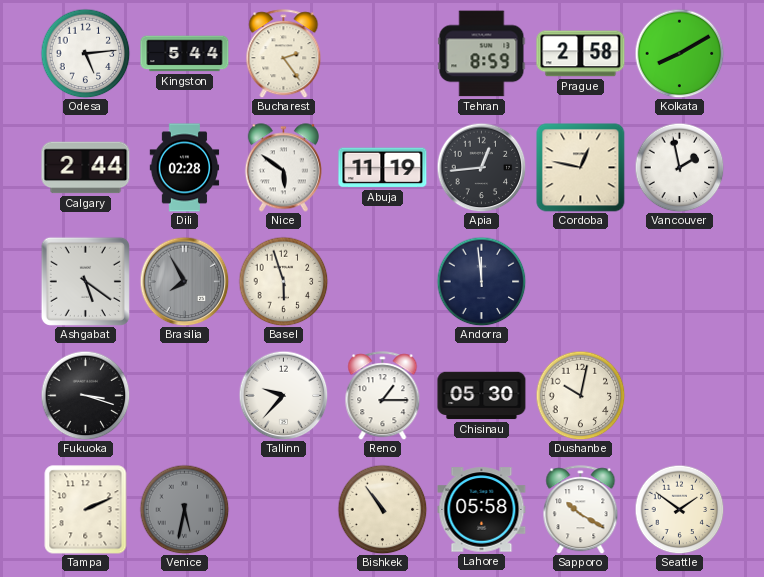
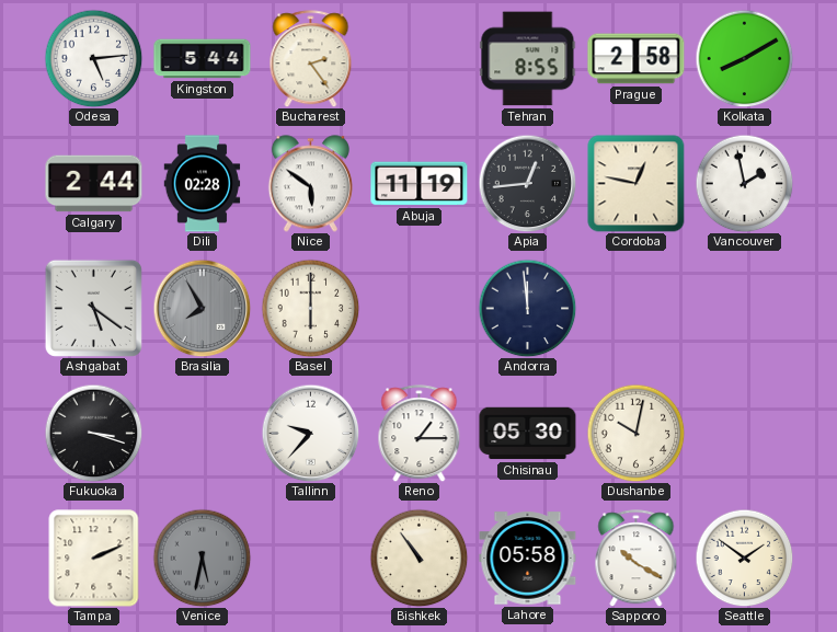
Tehran: 8:59 -> 8:55
Basel: 5:57 -> 6:00
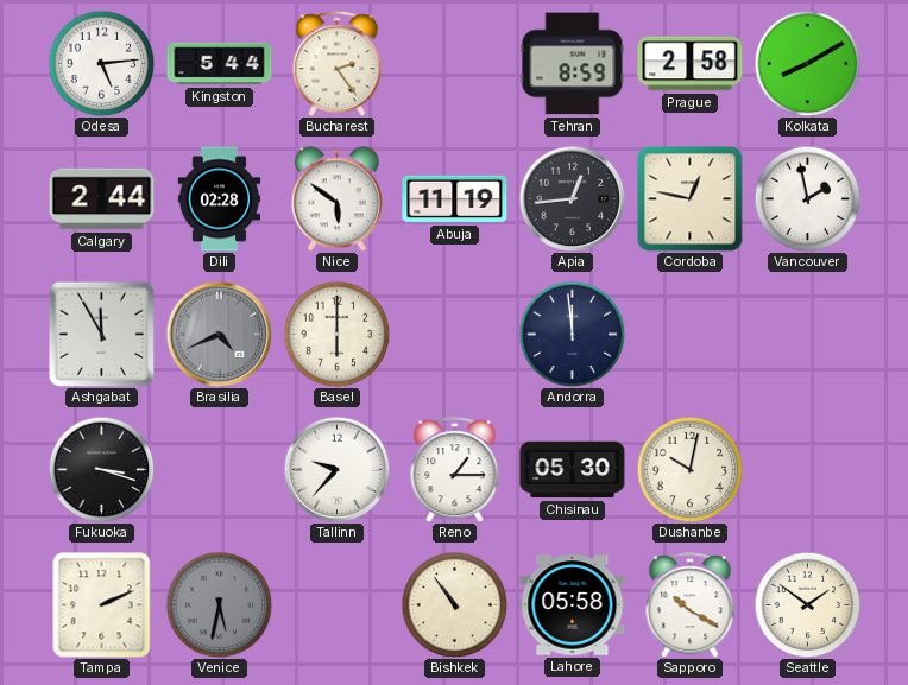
Tehran: 8:55 -> 8:59
Ashgabat: 5:21 -> 11:55
Brasilia: 7:55 -> 4:41
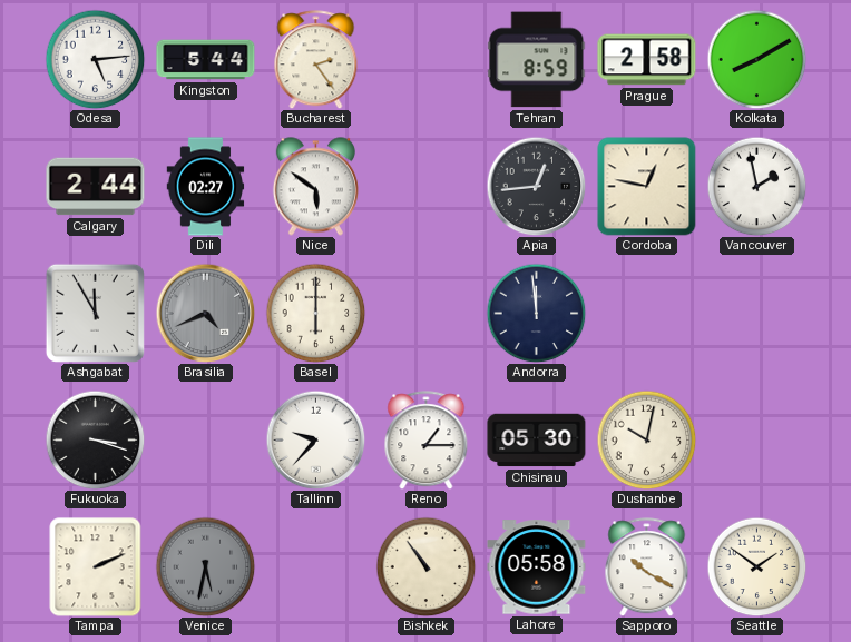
Dili: 02:28 -> 02:27
Abuja: 11:19 -> none
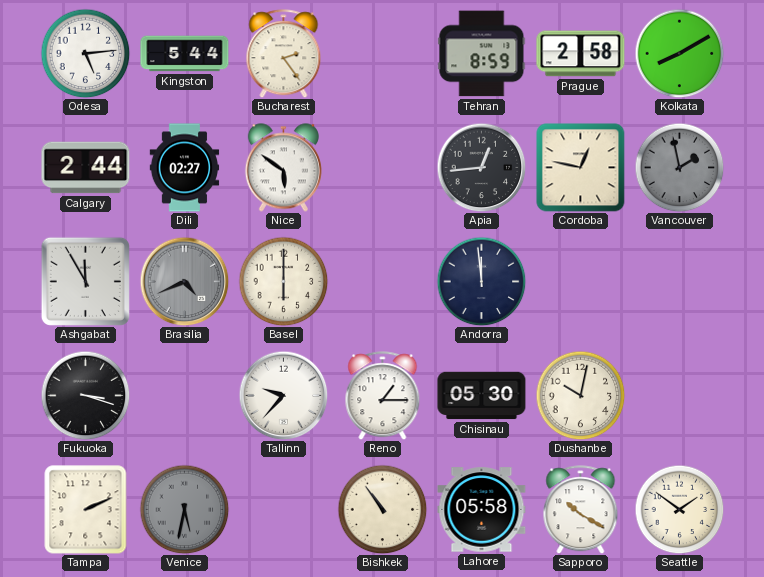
Vancouver dial: white -> grey
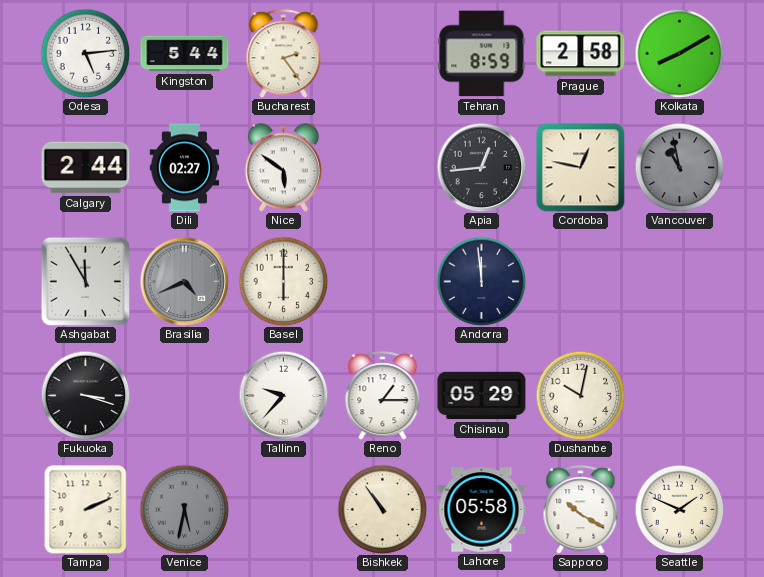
Vancouver: 1:58 -> 10:58
Chisinau: 05:30 -> 05:29
Seattle: 1:51 -> 1:49
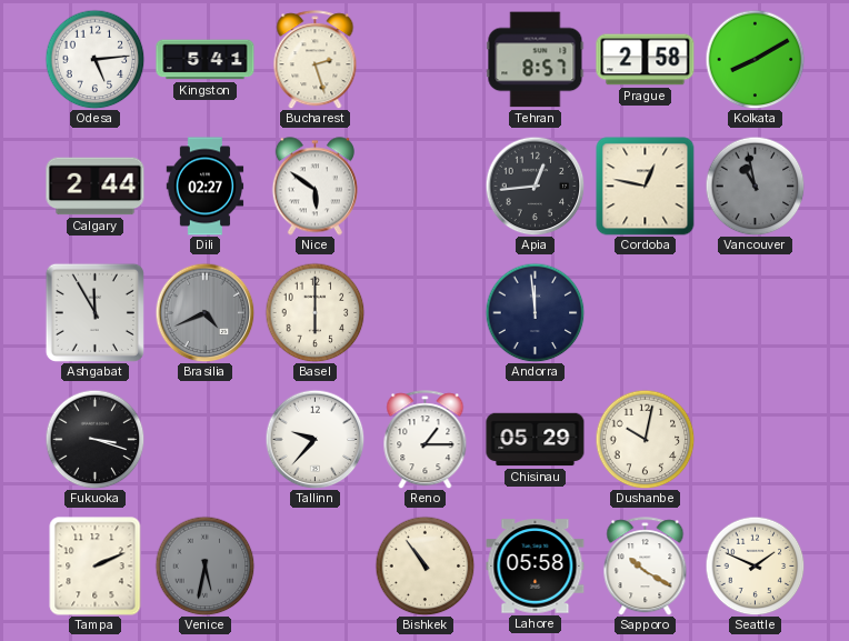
Kingston: 5:44 -> 5:41
Bucharest: 2:24 -> 2:27
Tehran: 8:59 -> 8:57
